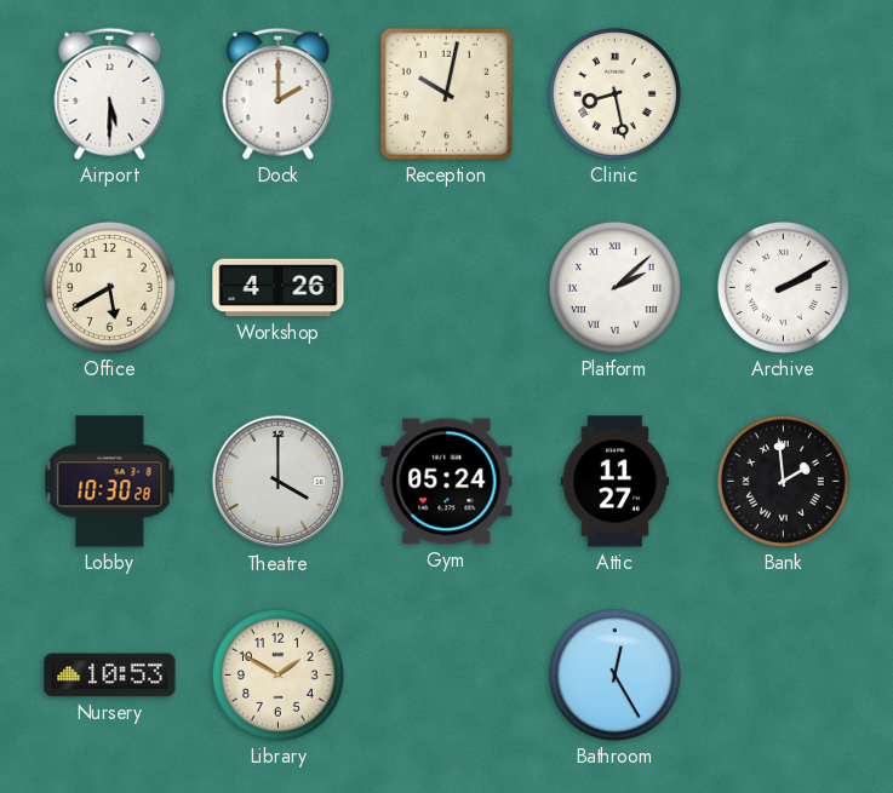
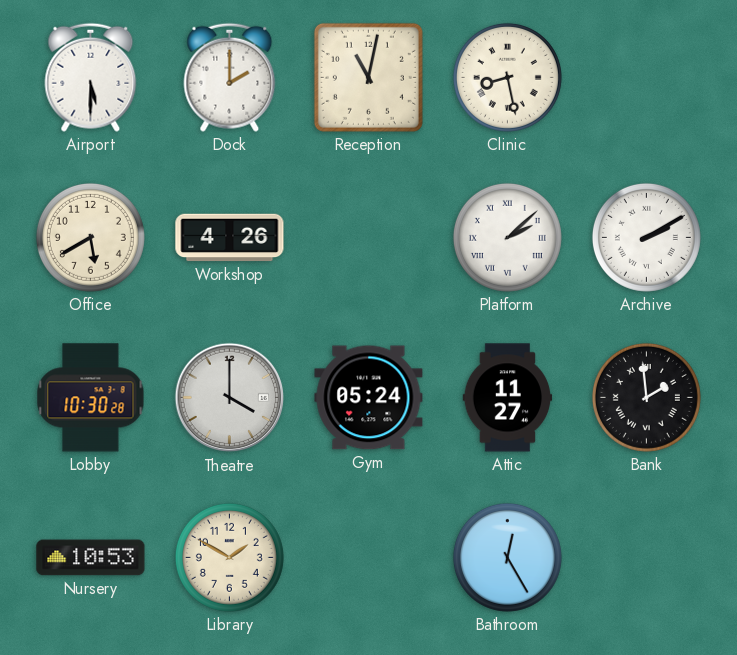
Reception: 10:02 -> 11:02
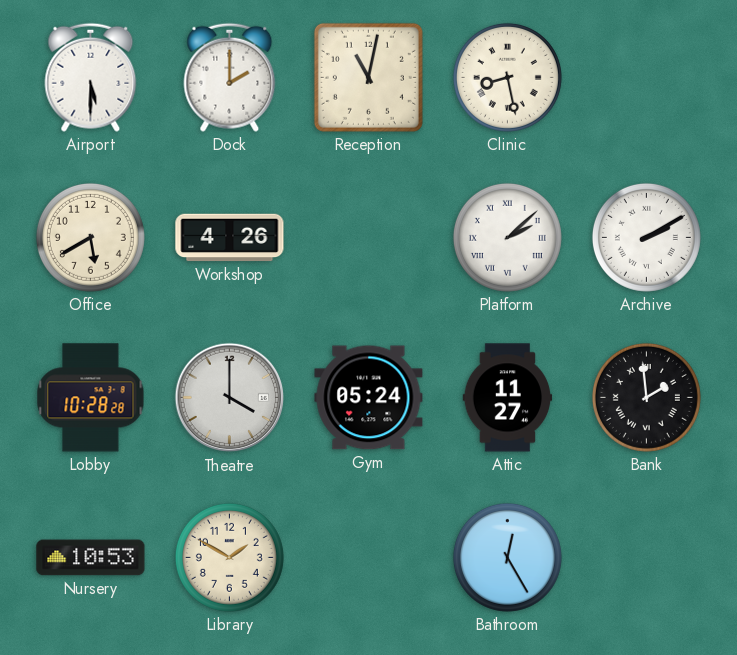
Lobby: 10:30 -> 10:28
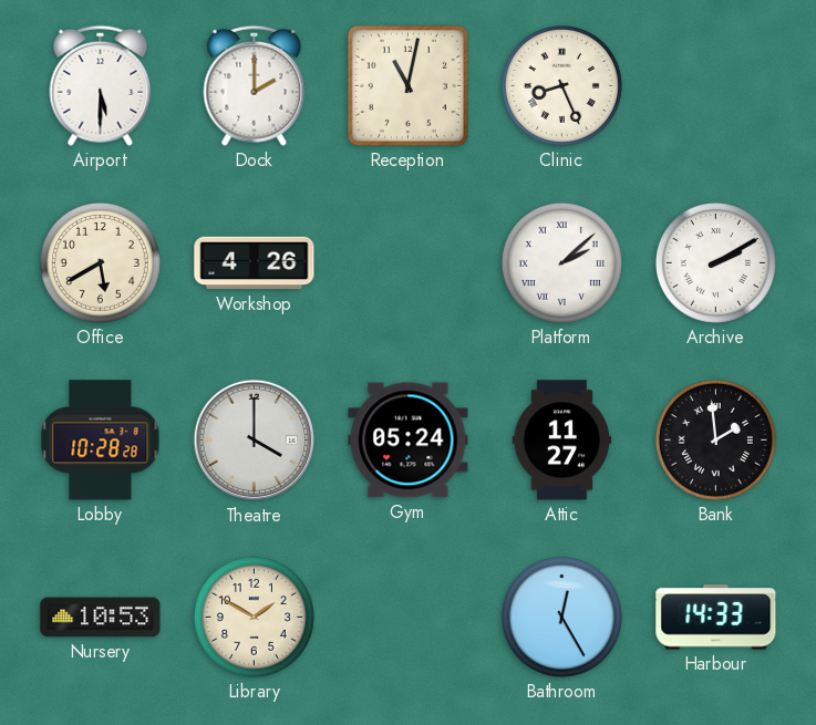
Clinic: 8:28 -> 8:26
Harbour: none -> 14:33
